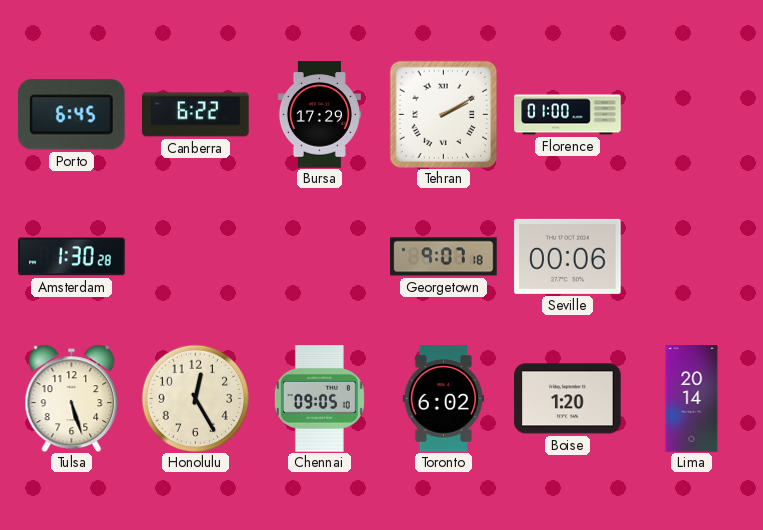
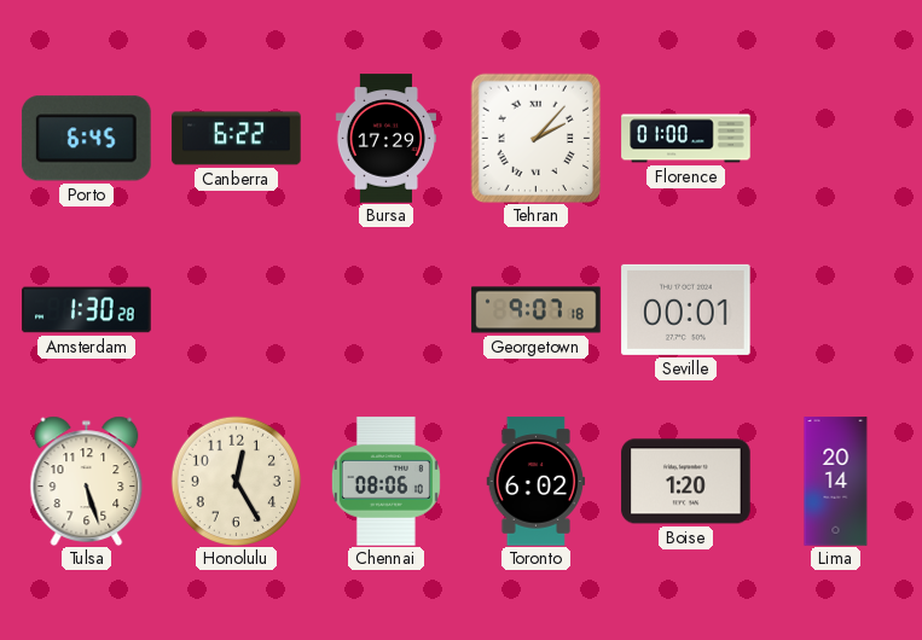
Tehran: 2:10 -> 2:07
Seville: 00:06 -> 00:01
Chennai: 09:05 -> 08:06
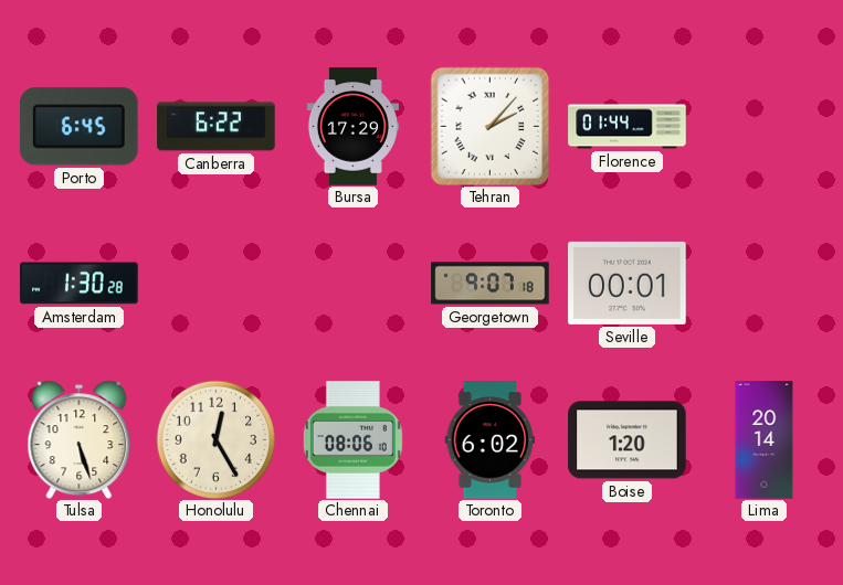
Florence: 01:00 -> 01:44
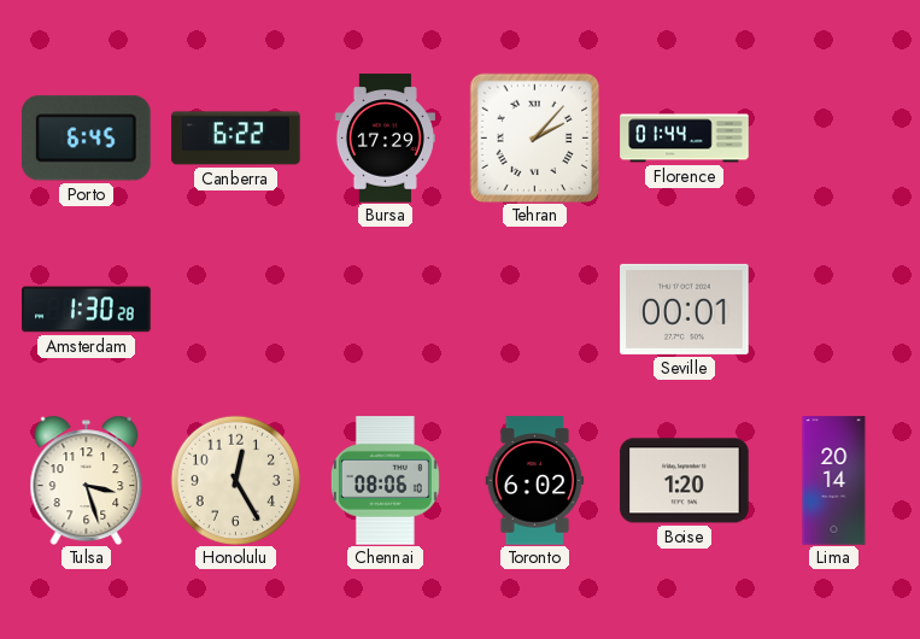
Georgetown: 9:07 -> none
Tulsa: 5:27 -> 3:27
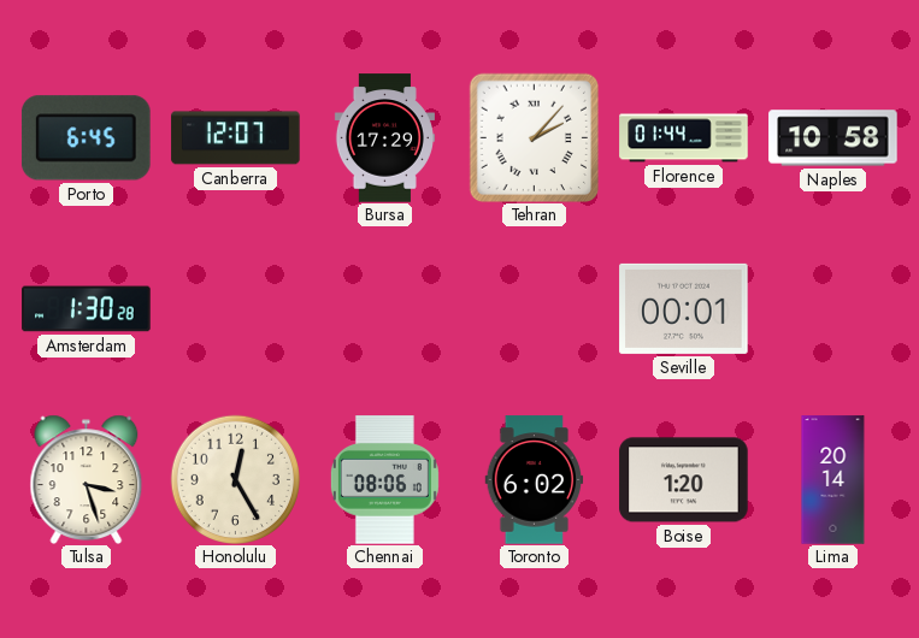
Canberra: 6:22 -> 12:07
Naples: none -> 10:58
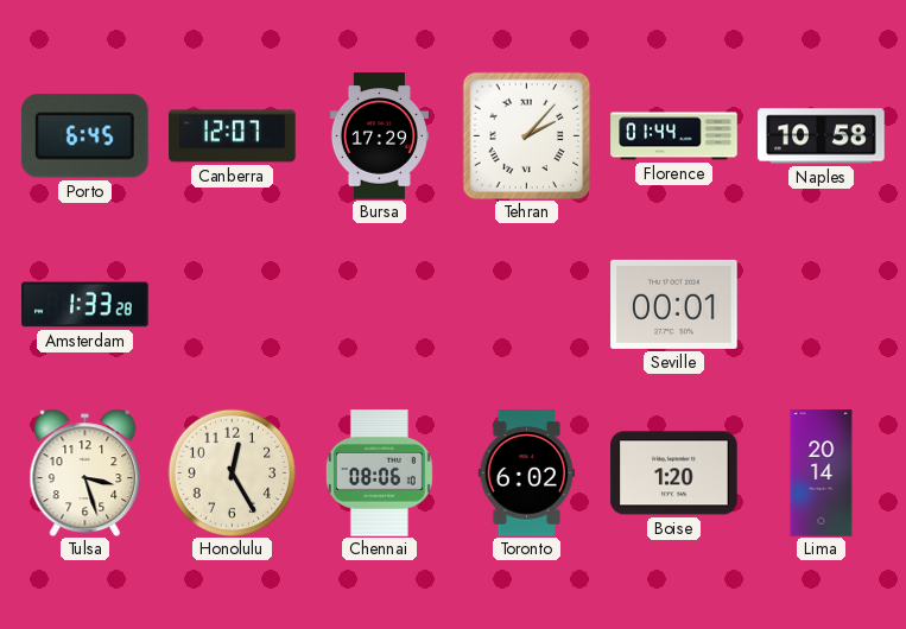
Amsterdam: 1:30 -> 1:33
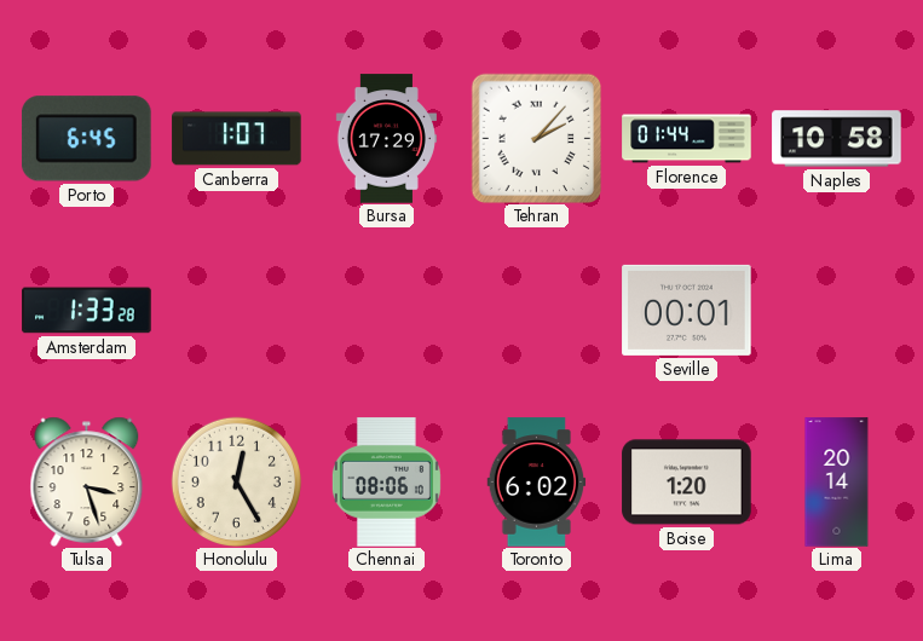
Canberra: 12:07 -> 1:07
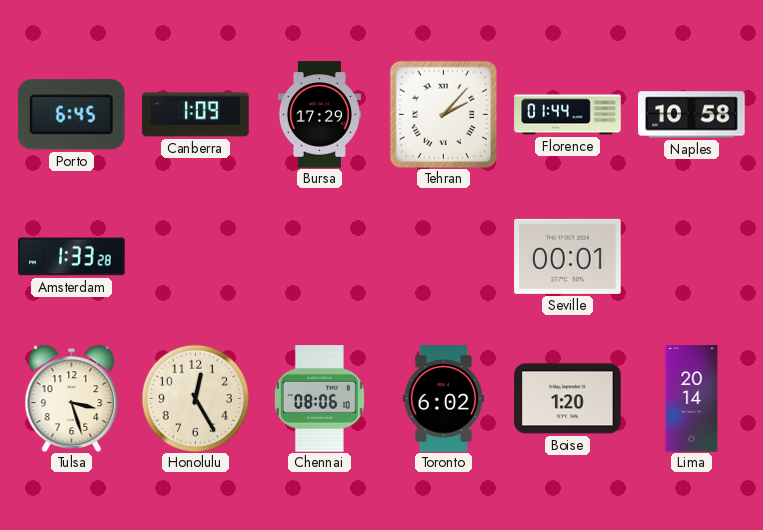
Canberra: 1:07 -> 1:09
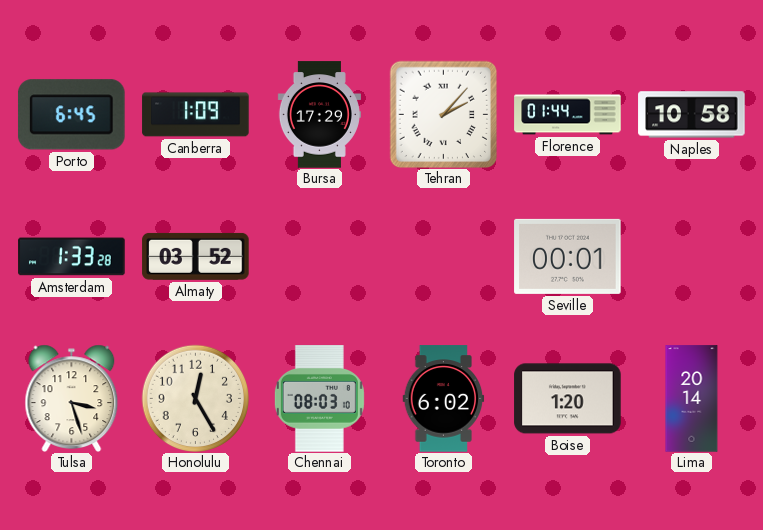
Almaty: none -> 03:52
Chennai: 08:06 -> 08:03
